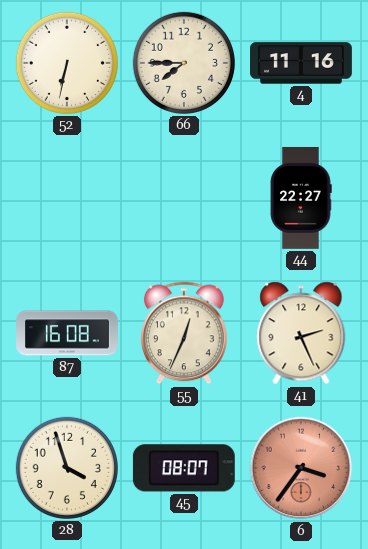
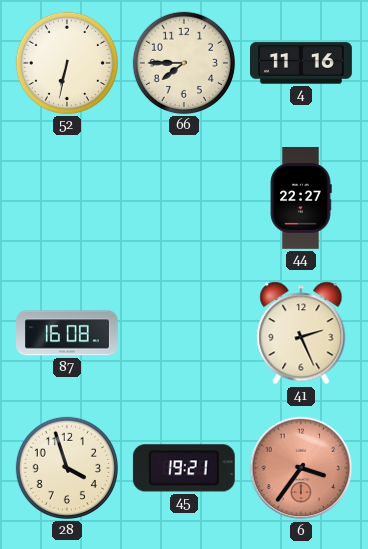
55: 12:34 -> none
45: 08:07 -> 19:21
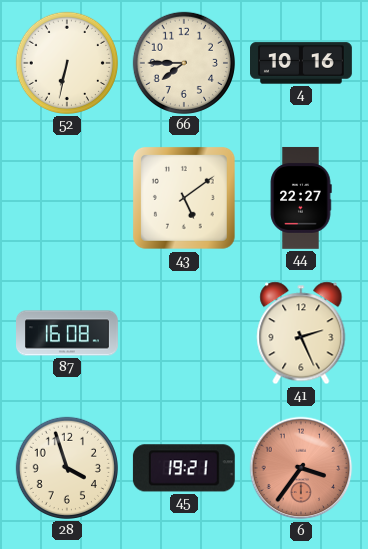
4: 11:16 -> 10:16
43: none -> 5:09
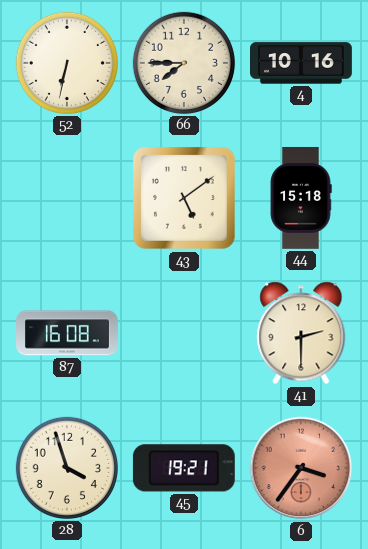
44: 22:27 -> 15:18
41: 2:26 -> 2:30
